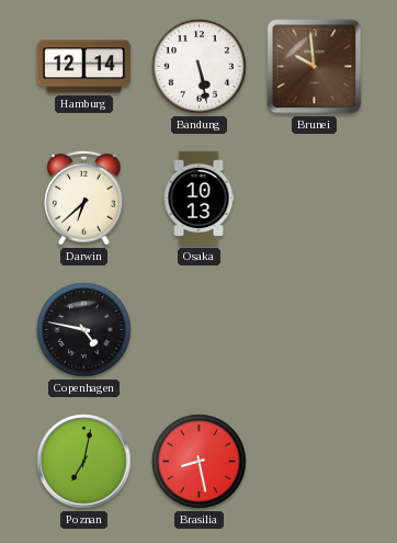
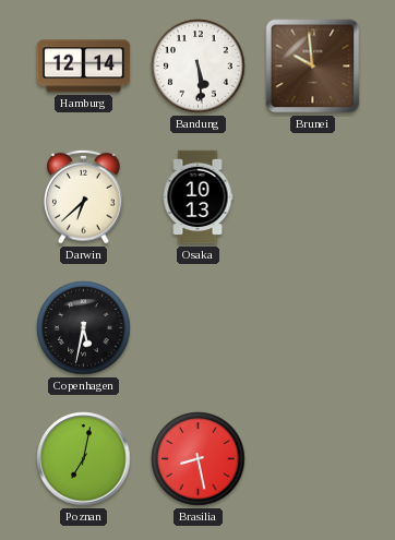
Bandung: 5:28 -> 5:29
Copenhagen: 4:47 -> 5:32
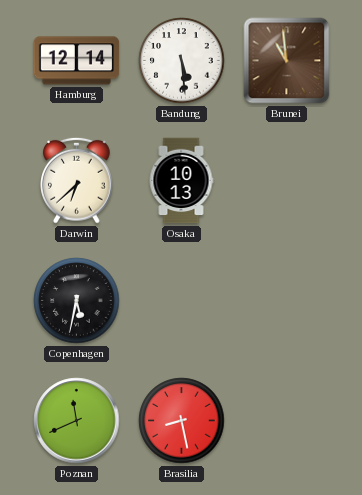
Brunei: 9:59 -> 10:59
Poznan: 7:02 -> 11:41
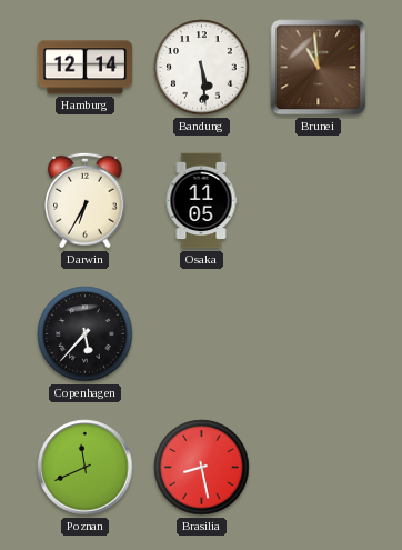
Darwin: 6:38 -> 6:35
Osaka: 10:13 -> 11:05
Copenhagen: 5:32 -> 5:37
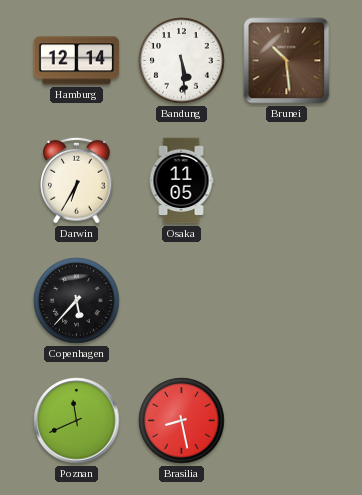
Brunei: 10:59 -> 10:29
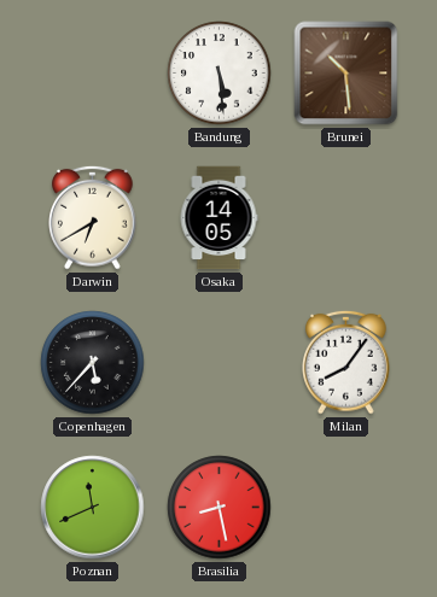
Hamburg: 12:14 -> none
Darwin: 6:35 -> 6:40
Osaka: 11:05 -> 14:05
Milan: none -> 8:06
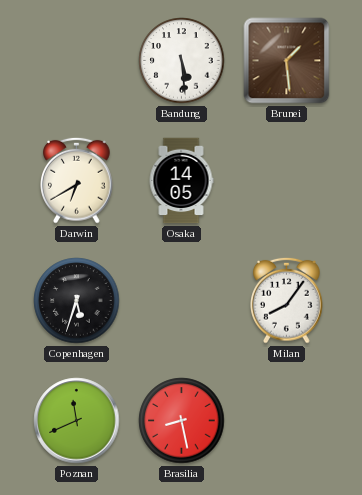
Brunei: 10:29 -> 1:29
Copenhagen: 5:37 -> 5:33
